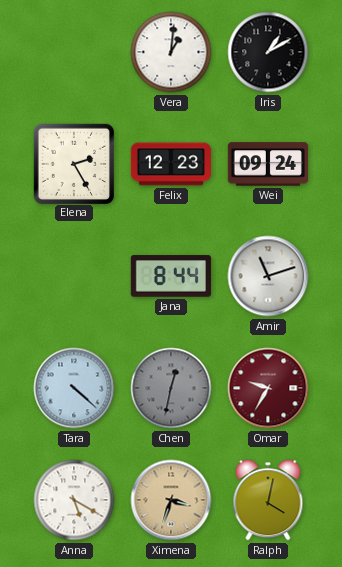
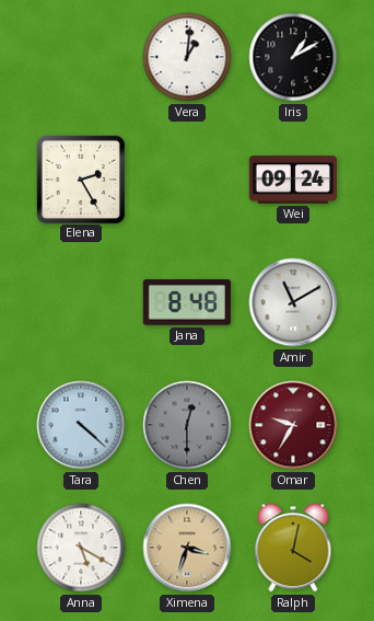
Felix: 12:23 -> none
Jana: 8:44 -> 8:48
Amir: 11:12 -> 11:10
Chen: 12:32 -> 12:30
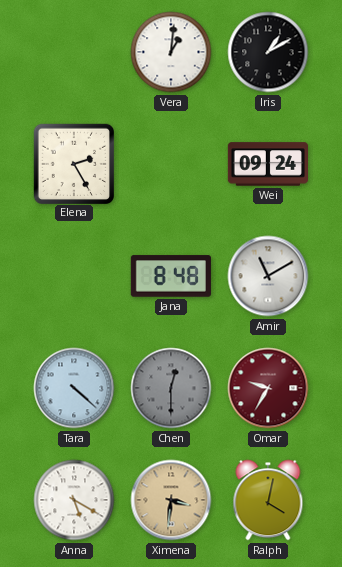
Ximena: 3:33 -> 3:31
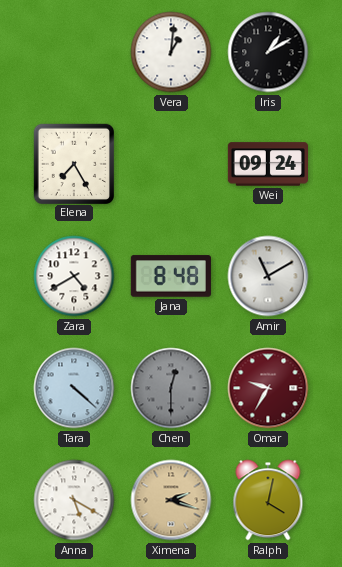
Elena: 2:25 -> 7:25
Zara: none -> 4:40
Ximena: 3:31 -> 2:18
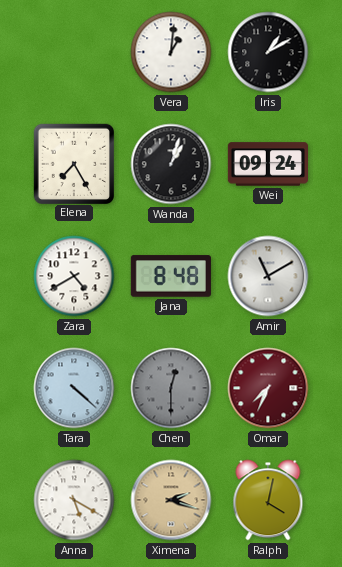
Wanda: none -> 1:03
Omar: 9:35 -> 7:34
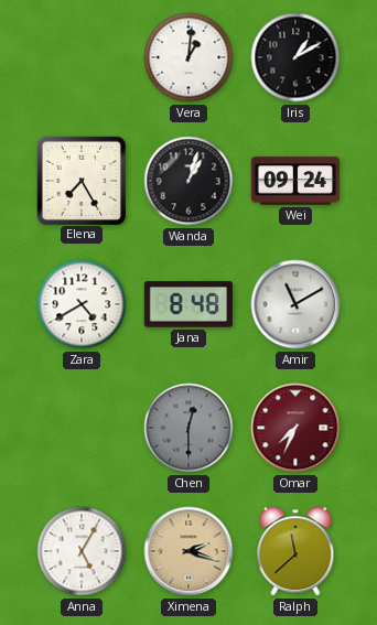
Tara: 4:22 -> none
Anna: 5:20 -> 5:05
Ralph: 4:02 -> 11:38
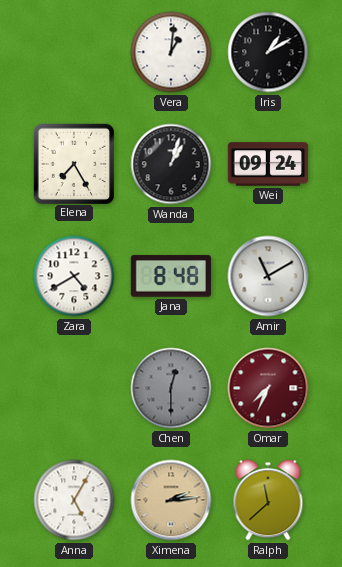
Ximena: 2:18 -> 2:14
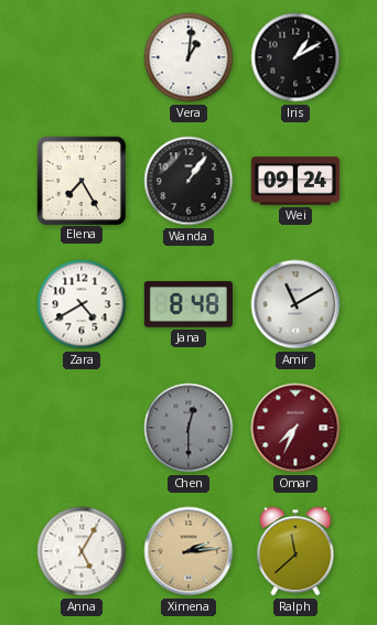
Wanda: 1:03 -> 1:06
